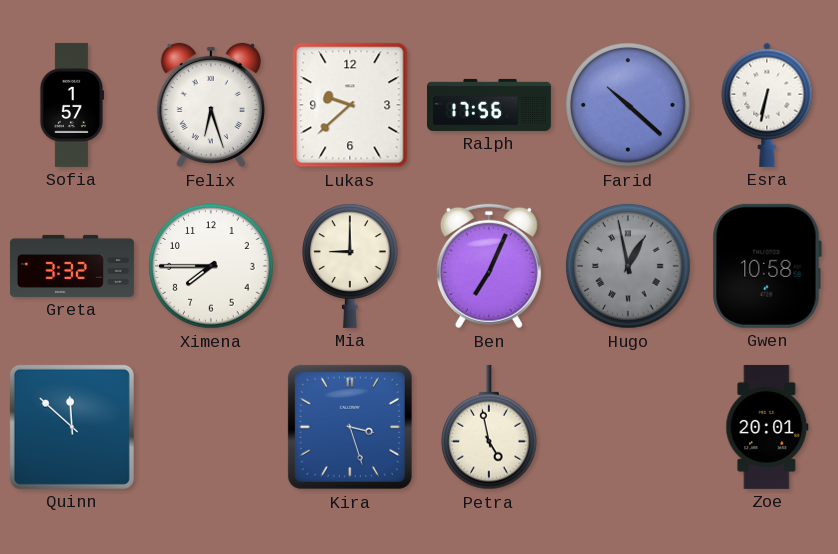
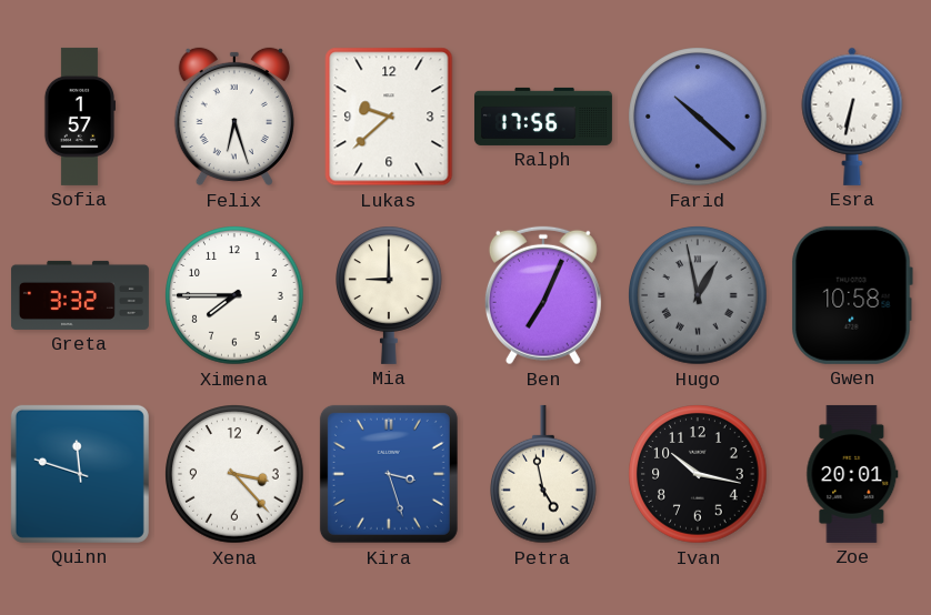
Quinn: 11:52 -> 11:48
Xena: none -> 3:23
Ivan: none -> 10:17
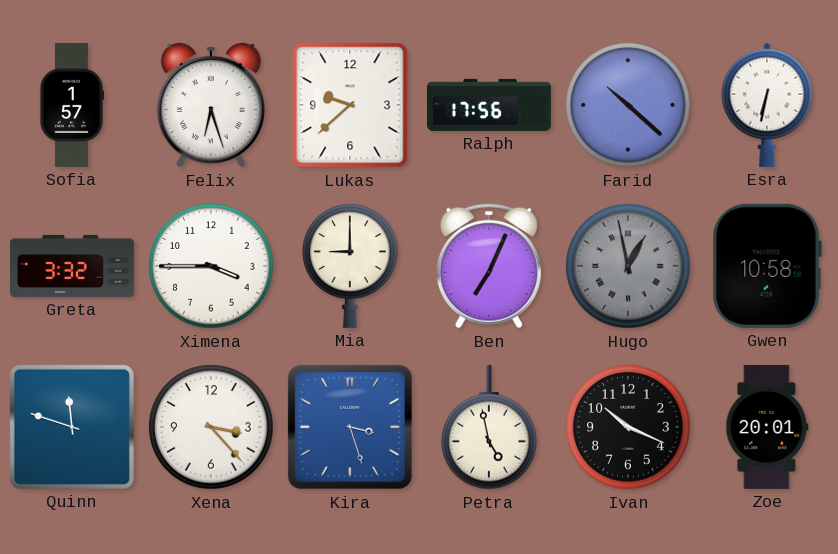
Ximena: 7:45 -> 3:45
Ivan: 10:17 -> 10:19
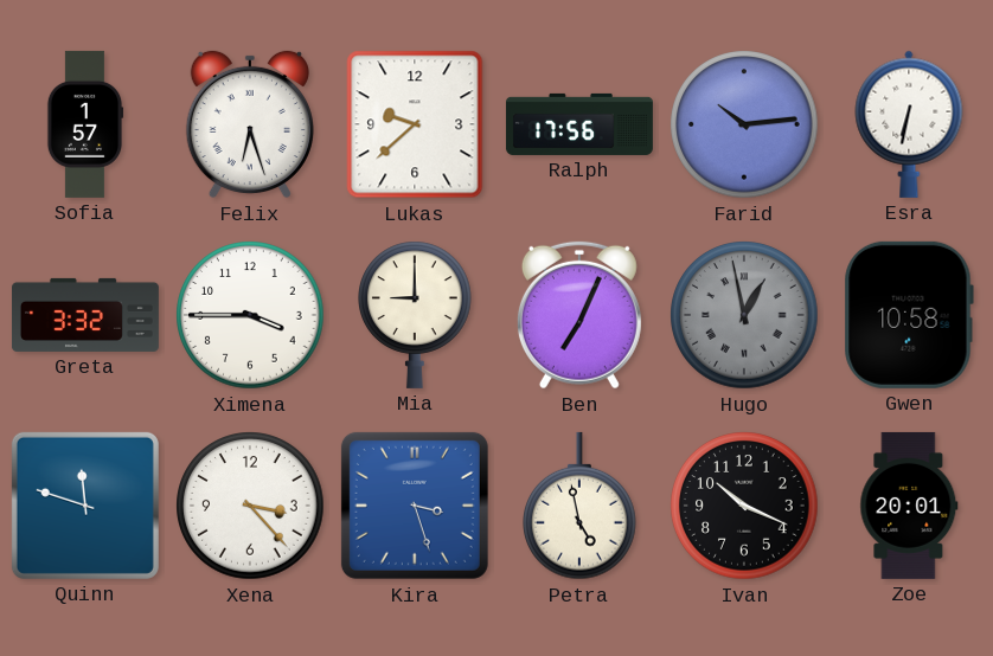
Farid: 10:22 -> 10:14
